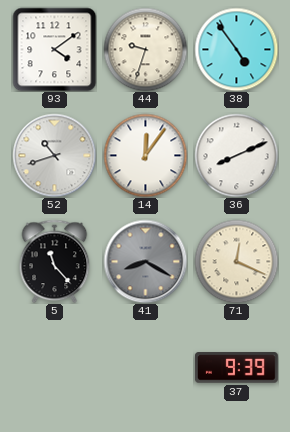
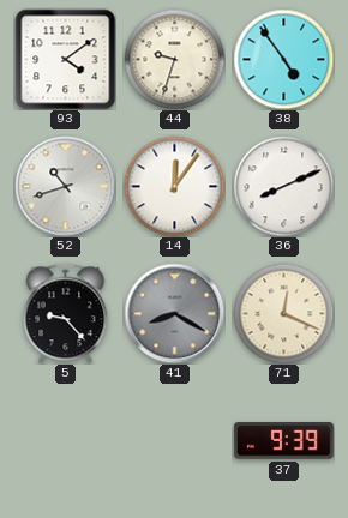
5: 11:23 -> 9:23
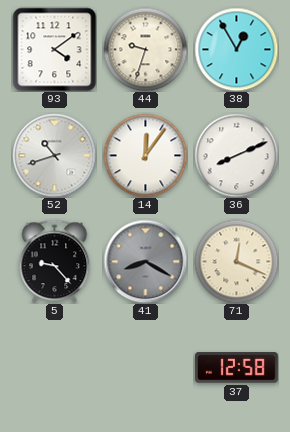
38: 4:54 -> 12:55
37: 9:39 -> 12:58
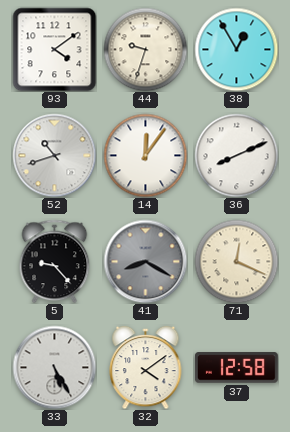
33: none -> 5:25
32: none -> 4:09
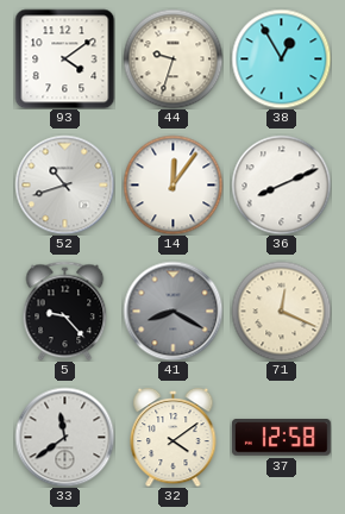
33: 5:25 -> 11:39
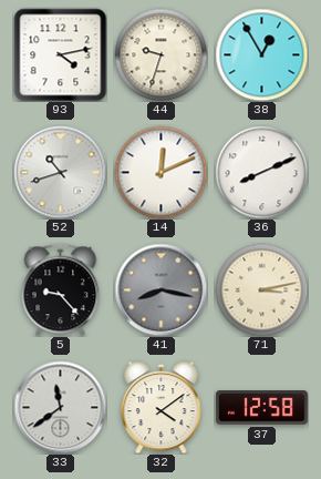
93: 4:09 -> 4:13
14: 12:06 -> 12:11
41: 8:20 -> 8:17
71: 12:19 -> 3:13
